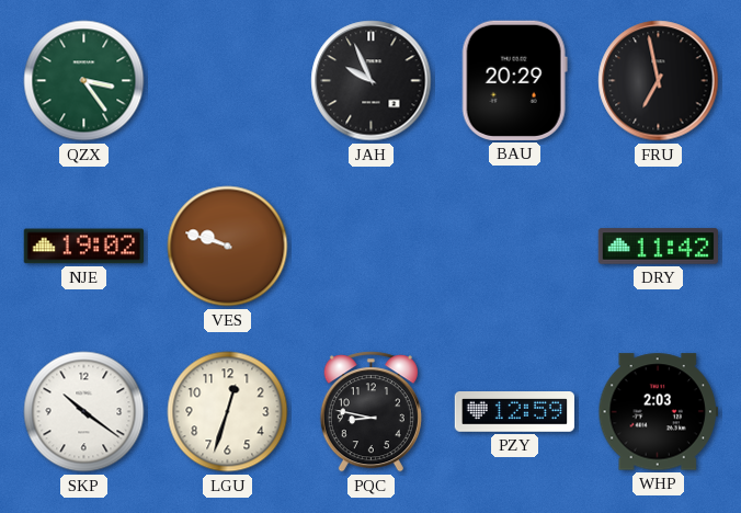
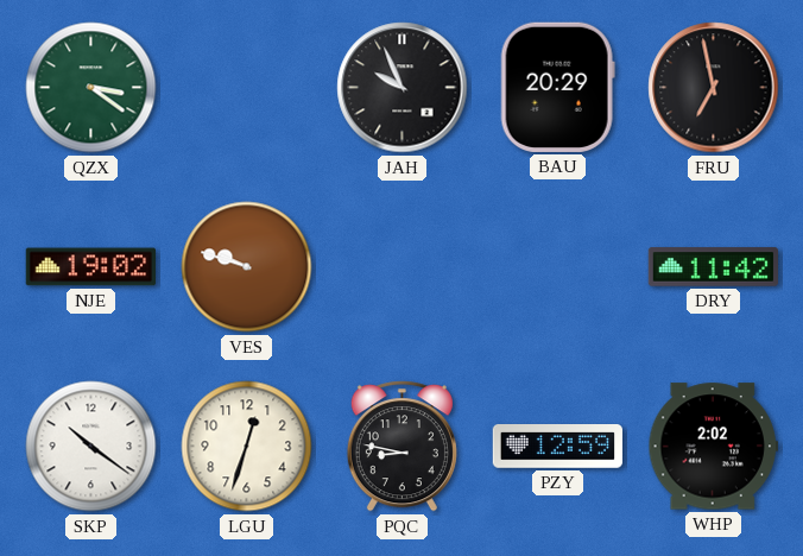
QZX: 3:24 -> 3:21
WHP: 2:03 -> 2:02
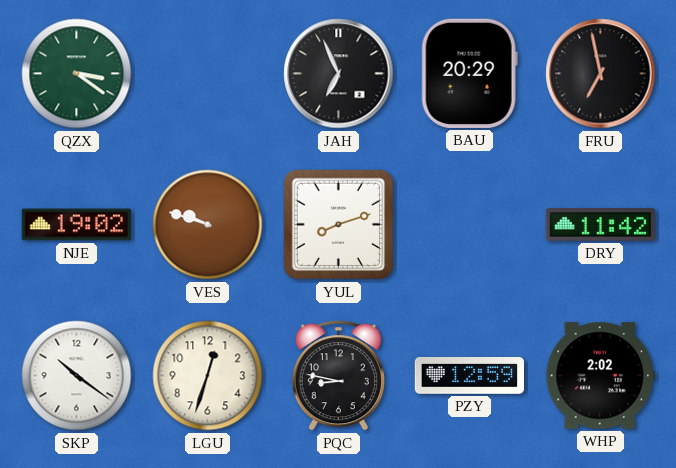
JAH: 9:56 -> 6:56
YUL: none -> 8:12
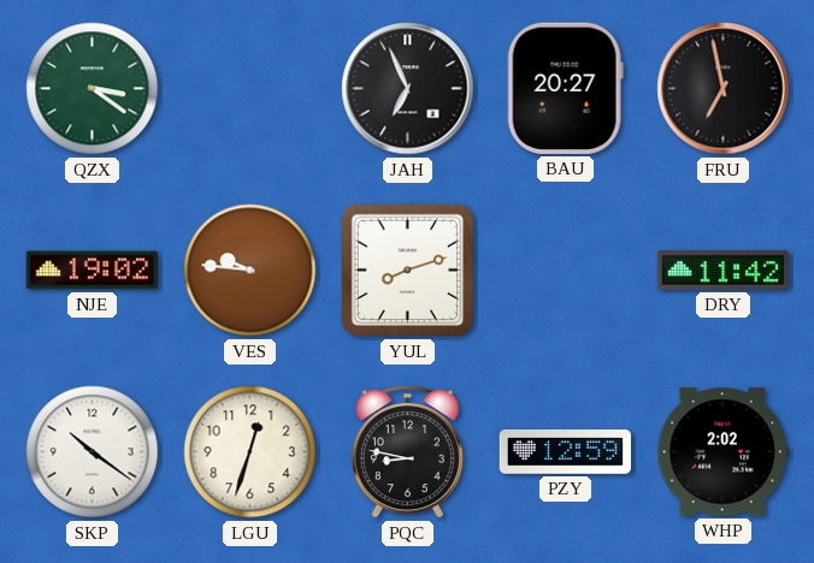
BAU: 20:29 -> 20:27
VES: 9:48 -> 9:46
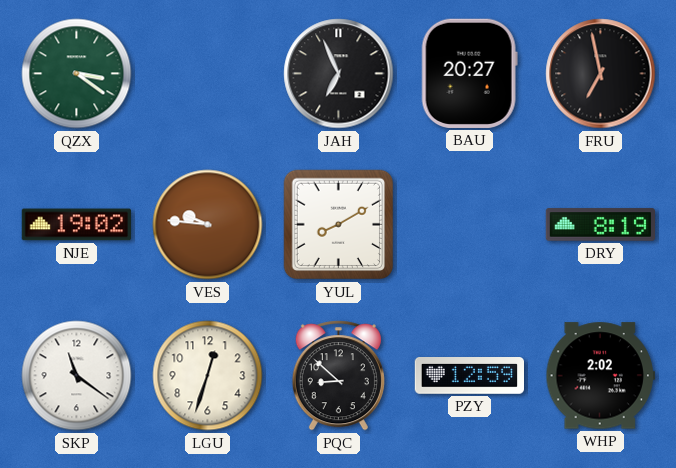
YUL: 8:12 -> 8:10
DRY: 11:42 -> 8:19
SKP: 10:21 -> 11:21
PQC: 8:47 -> 8:52
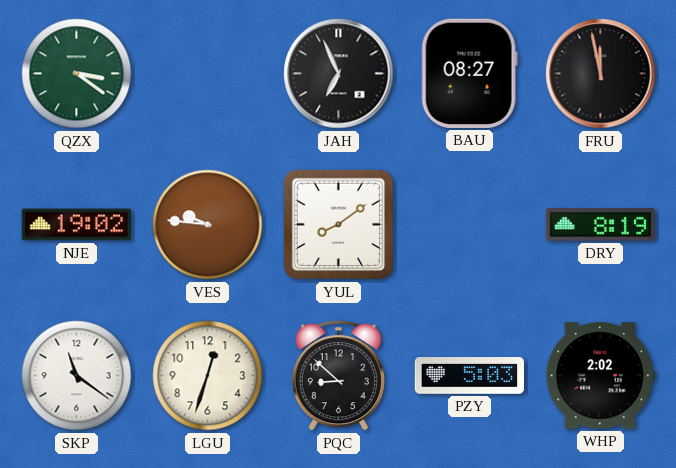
BAU: 20:27 -> 08:27
FRU: 6:58 -> 11:58
YUL: 8:10 -> 8:09
PZY: 12:59 -> 5:03
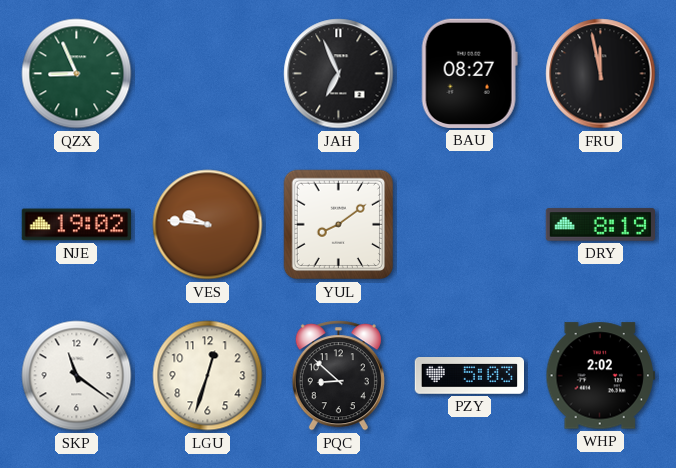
QZX: 3:21 -> 8:56
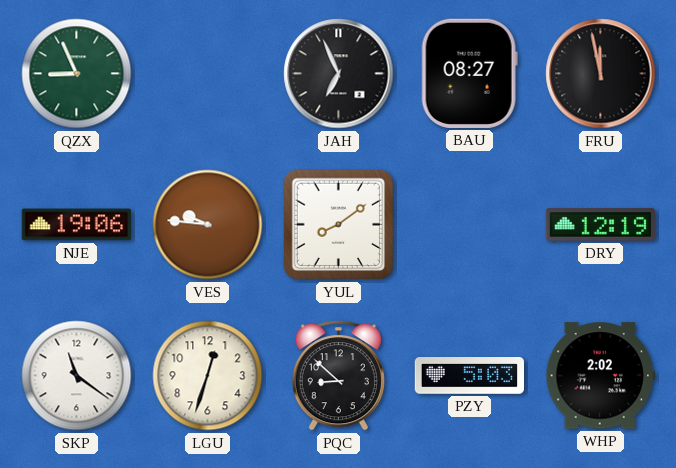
NJE: 19:02 -> 19:06
DRY: 8:19 -> 12:19
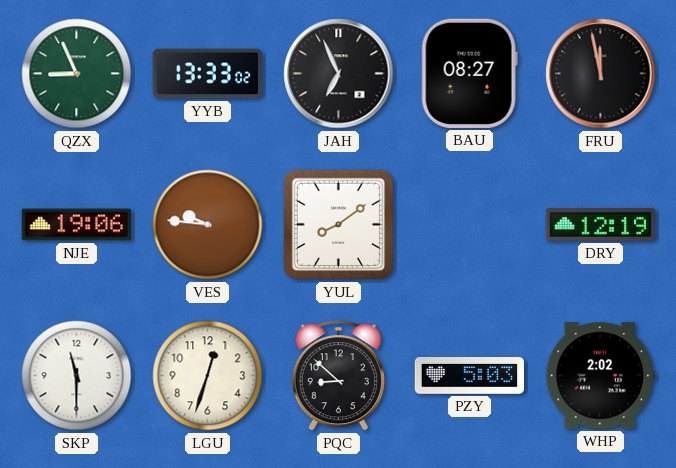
YYB: none -> 13:33
SKP: 11:21 -> 11:30
